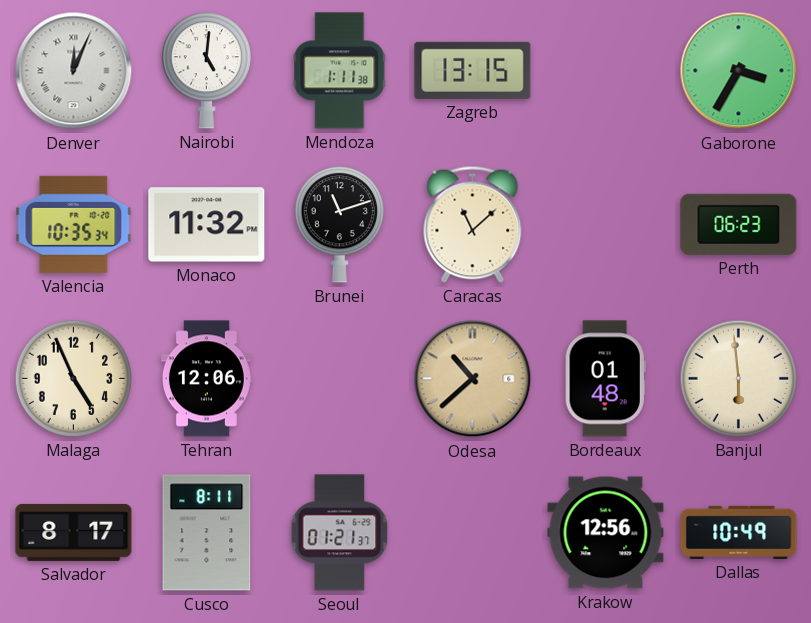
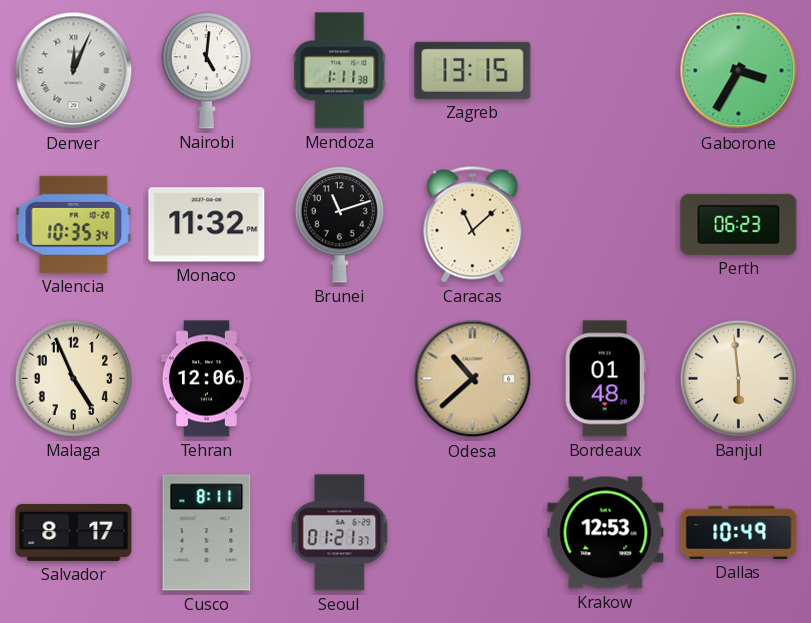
Krakow: 12:56 -> 12:53
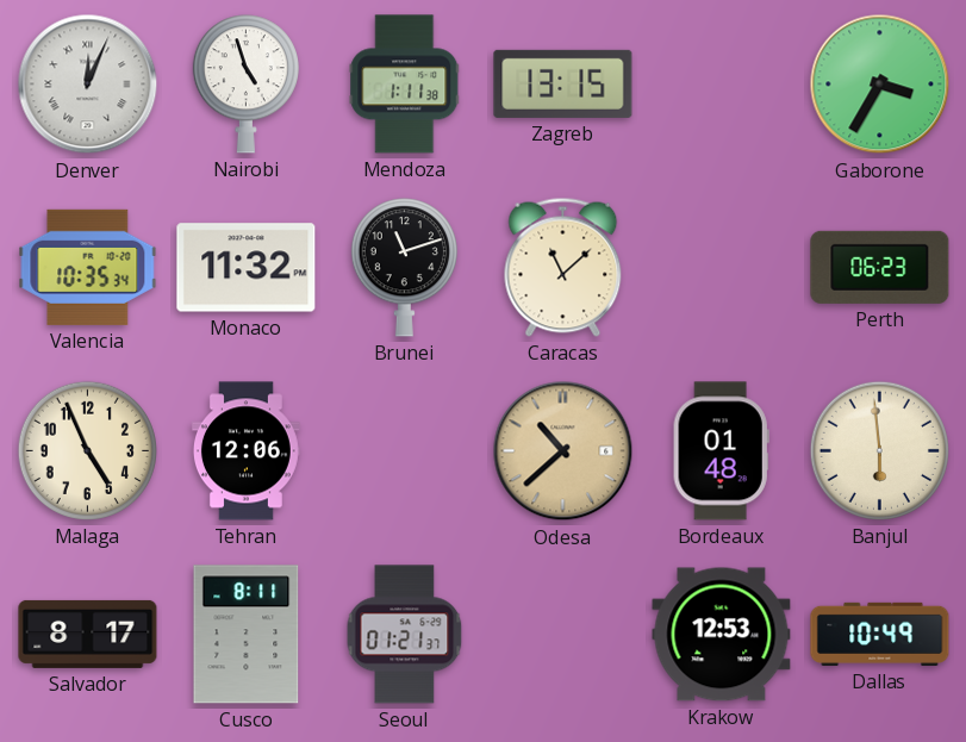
Nairobi: 5:01 -> 4:57
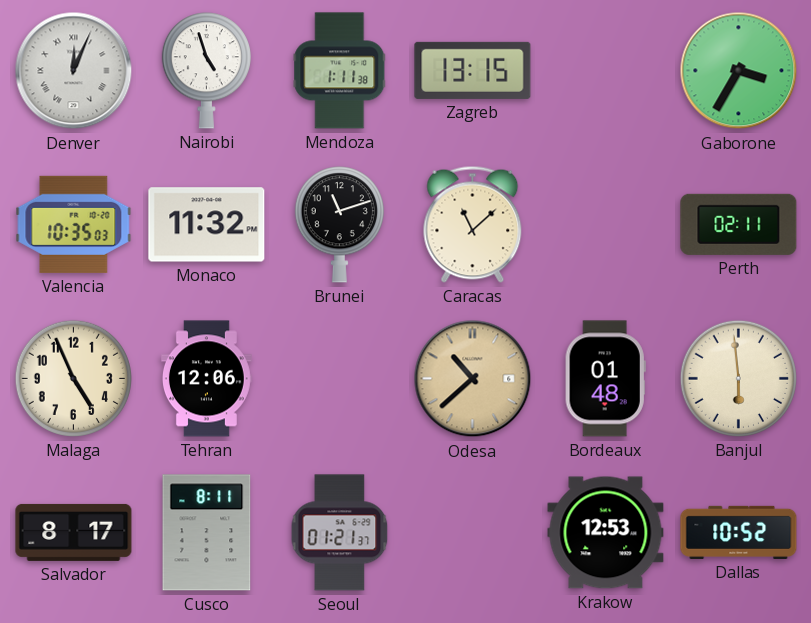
Valencia: 10:35:34 -> 10:35:03
Perth: 06:23 -> 02:11
Dallas: 10:49 -> 10:52
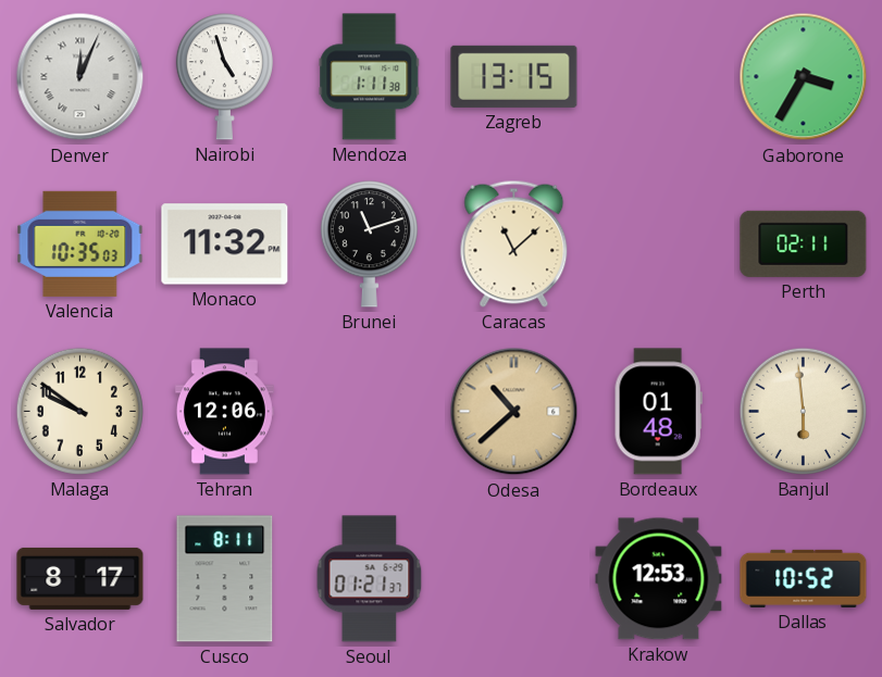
Malaga: 4:56 -> 9:51
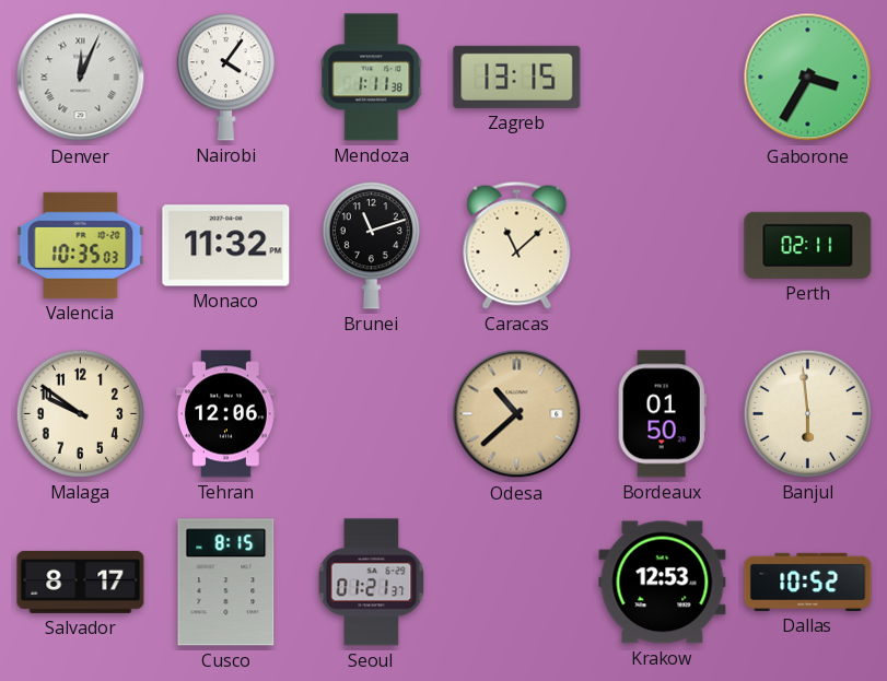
Nairobi: 4:57 -> 4:06
Bordeaux: 01:48 -> 01:50
Cusco: 8:11 -> 8:15
